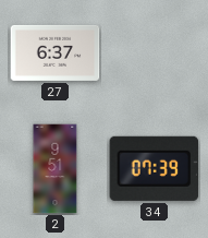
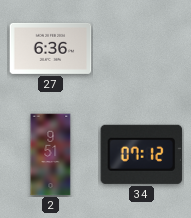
27: 6:37 -> 6:36
34: 07:39 -> 07:12
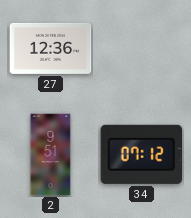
27: 6:36 -> 12:36
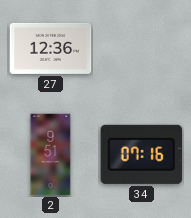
34: 07:12 -> 07:16
